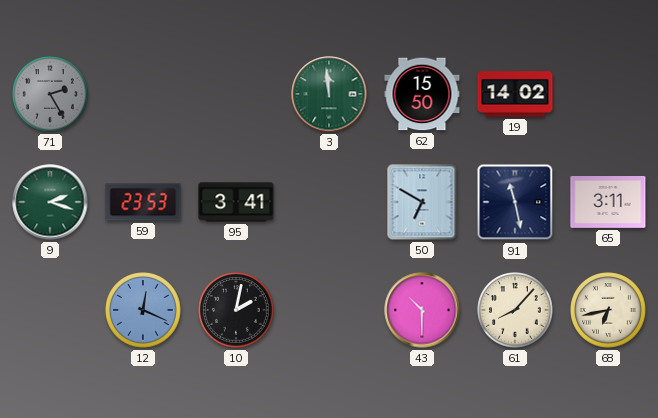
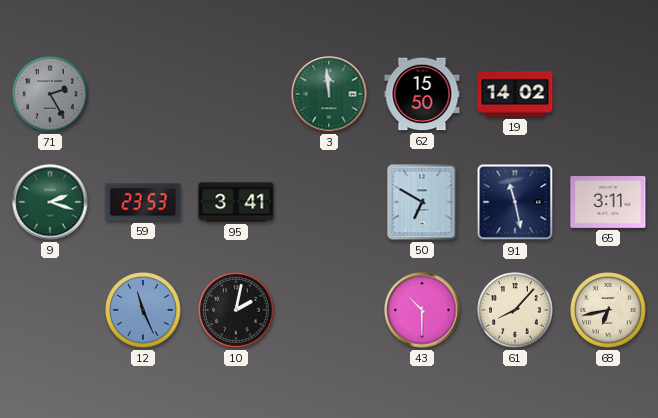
12: 12:19 -> 11:26
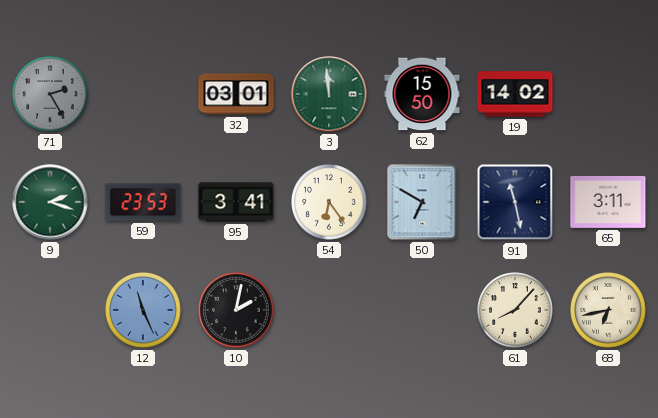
32: none -> 03:01
54: none -> 6:24
43: 10:30 -> none
